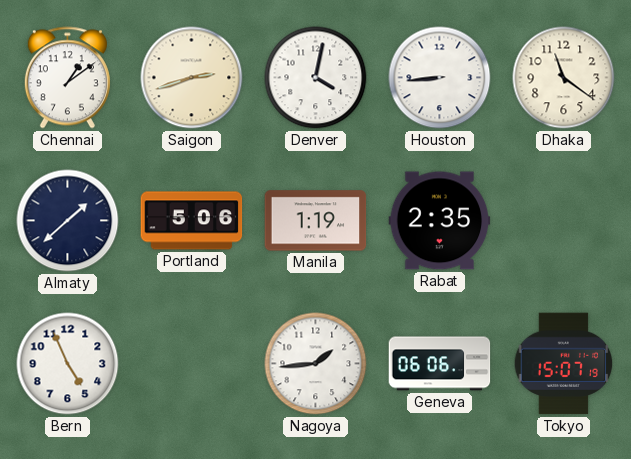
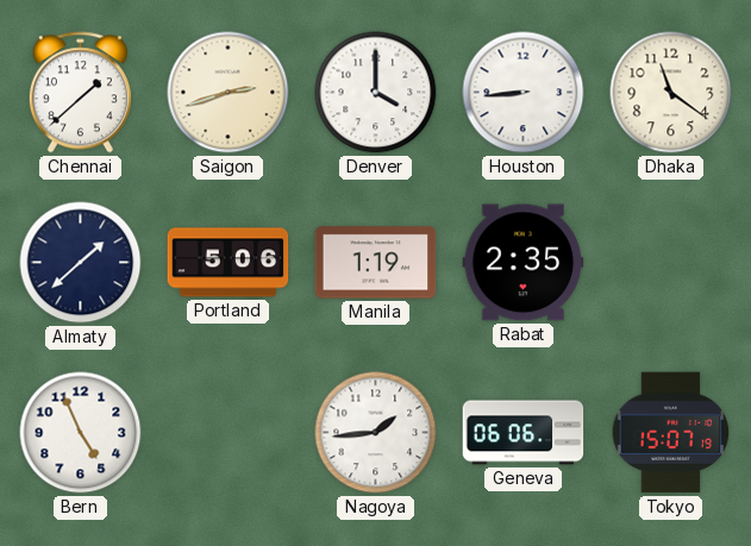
Chennai: 1:09 -> 1:38
Denver: 4:02 -> 4:00
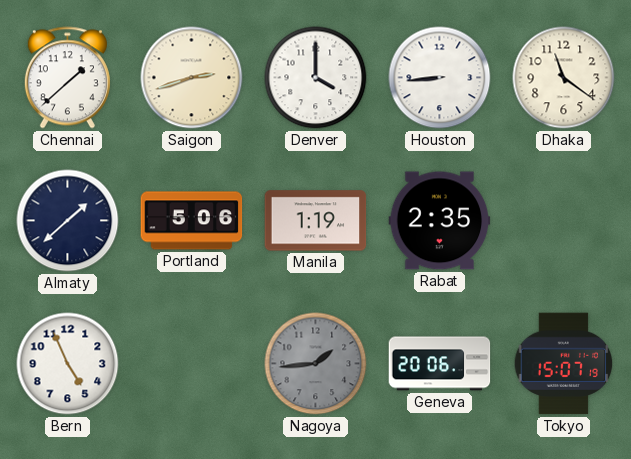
Nagoya dial: white -> grey
Geneva: 06:06 -> 20:06
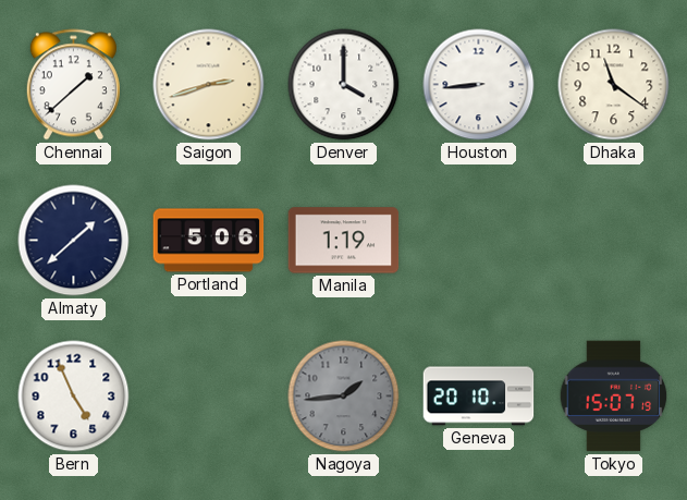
Rabat: 2:35 -> none
Geneva: 20:06 -> 20:10
